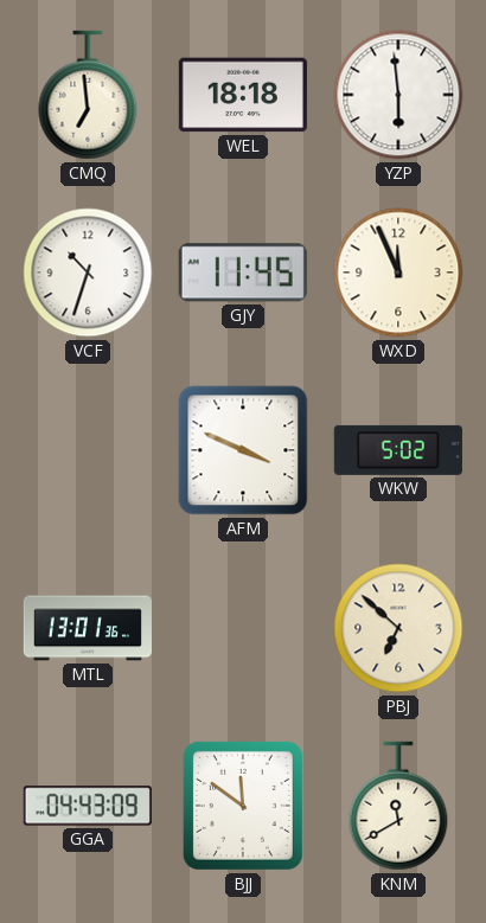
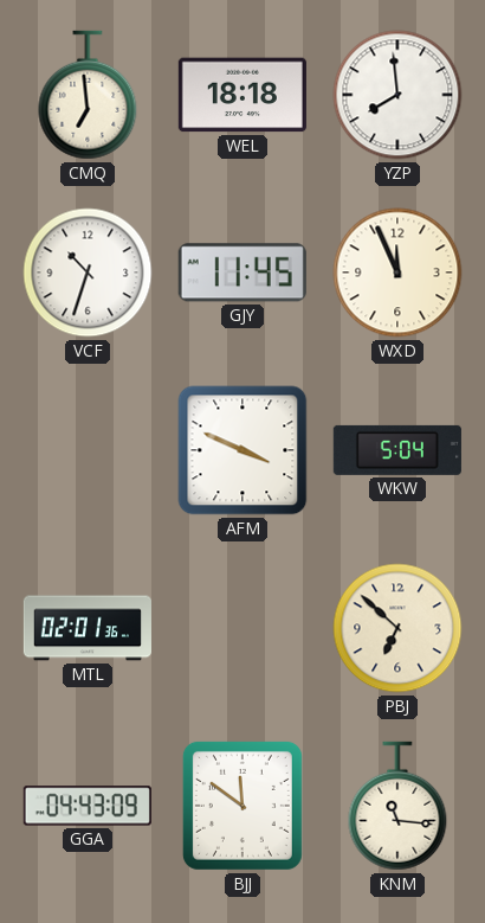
YZP: 5:59 -> 7:59
WKW: 5:02 -> 5:04
MTL: 13:01 -> 02:01
KNM: 11:40 -> 11:16
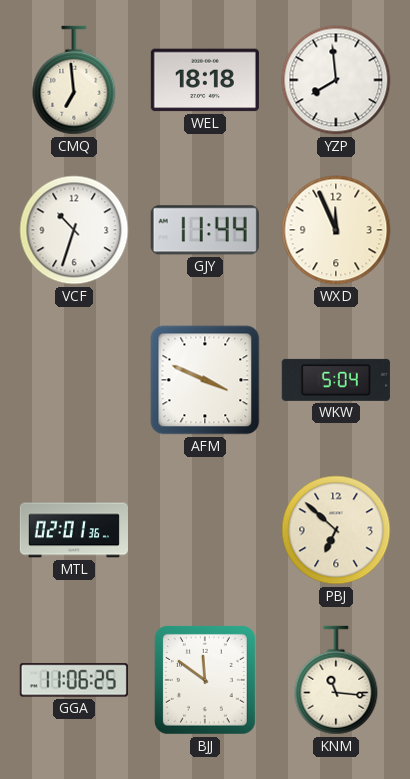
GJY: 11:45 -> 11:44
GGA: 04:43 -> 11:06
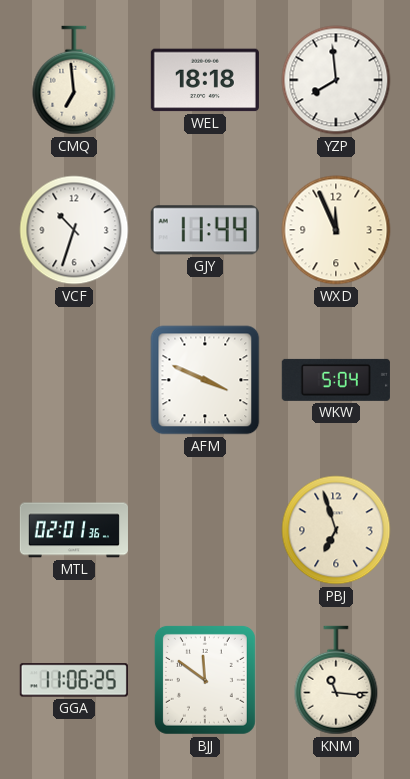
PBJ: 6:52 -> 6:57
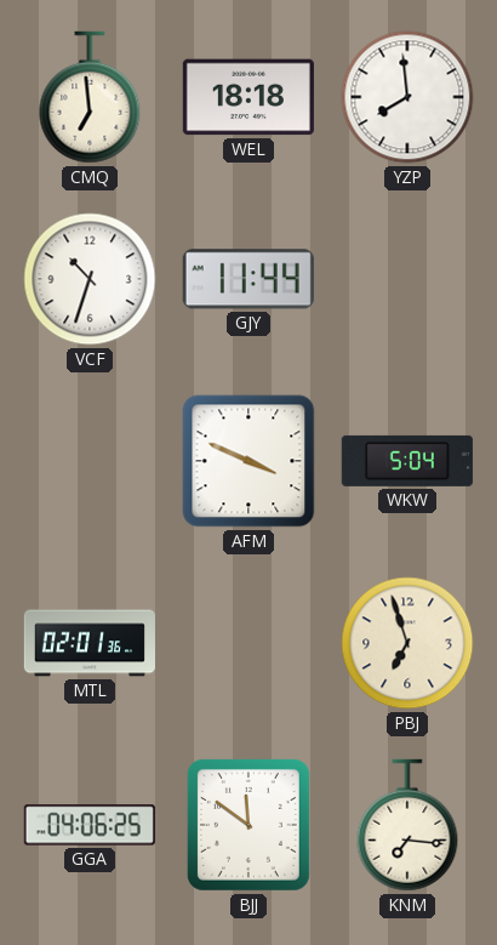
WXD: 11:56 -> none
GGA: 11:06 -> 04:06
KNM: 11:16 -> 7:16
